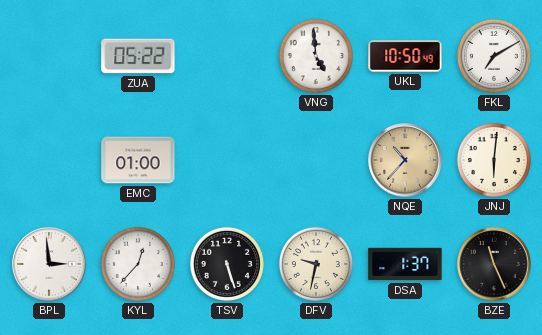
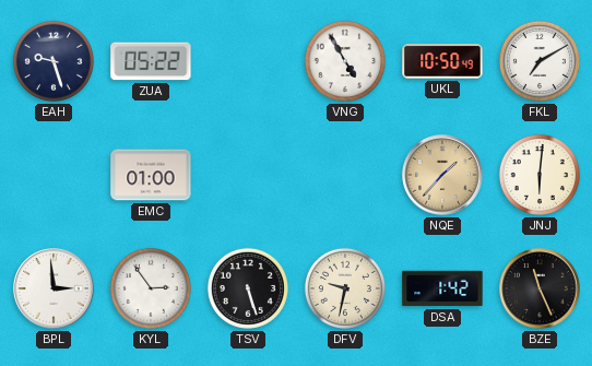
EAH: none -> 9:27
VNG: 4:59 -> 4:55
NQE: 10:37 -> 1:37
KYL: 12:37 -> 2:54
DSA: 1:37 -> 1:42
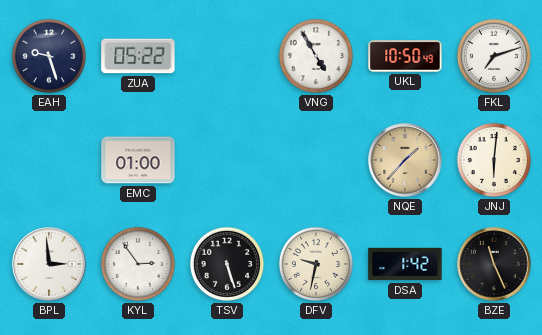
FKL: 7:10 -> 7:12
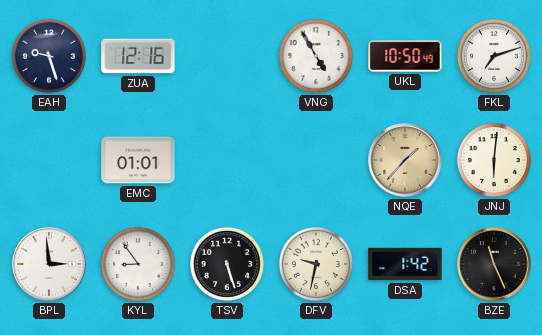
ZUA: 05:22 -> 12:16
EMC: 01:00 -> 01:01
KYL: 2:54 -> 8:54
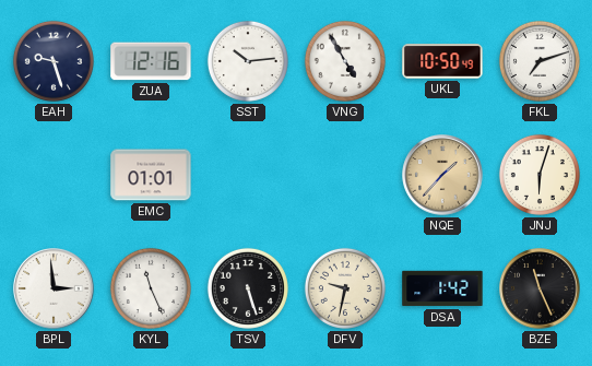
SST: none -> 10:14
JNJ: 6:01 -> 6:03
KYL: 8:54 -> 11:26
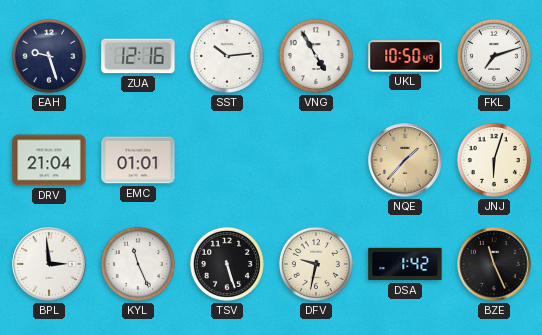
DRV: none -> 21:04
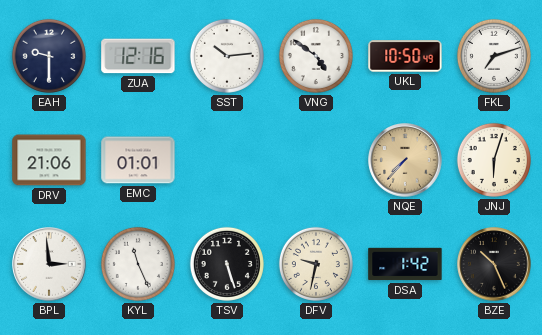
EAH: 9:27 -> 9:30
VNG: 4:55 -> 4:51
DRV: 21:04 -> 21:06
NQE: 1:37 -> 7:37
BZE: 11:26 -> 10:26
